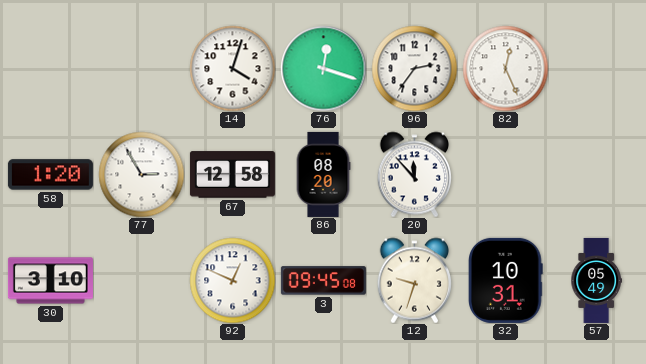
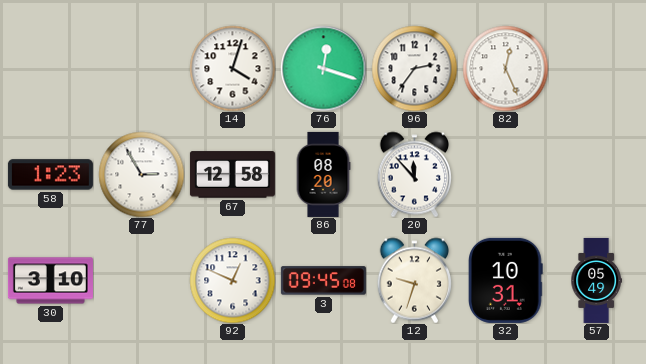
58: 1:20 -> 1:23
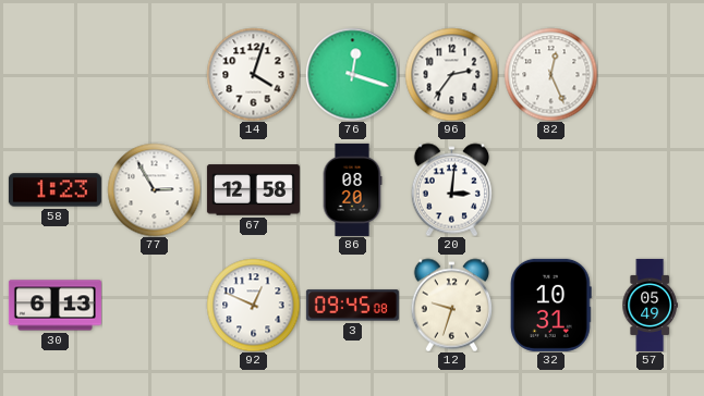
20: 11:53 -> 3:01
30: 3:10 -> 6:13
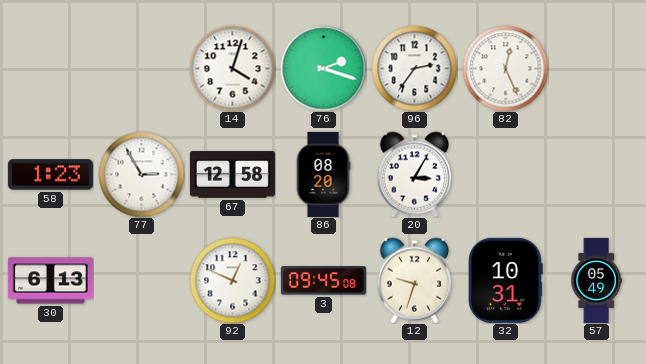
76: 12:18 -> 2:18
20: 3:01 -> 3:05
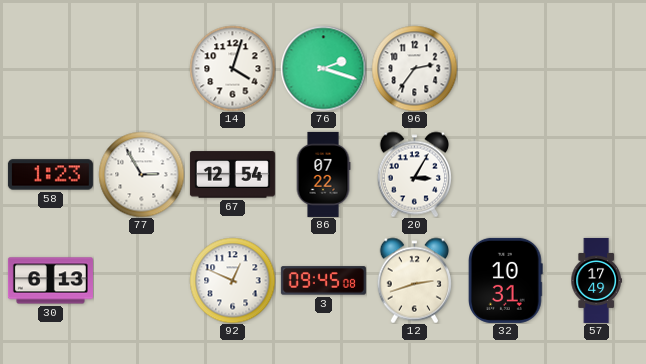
82: 12:26 -> none
67: 12:58 -> 12:54
86: 08:20 -> 07:22
12: 9:33 -> 2:42
57: 05:49 -> 17:49
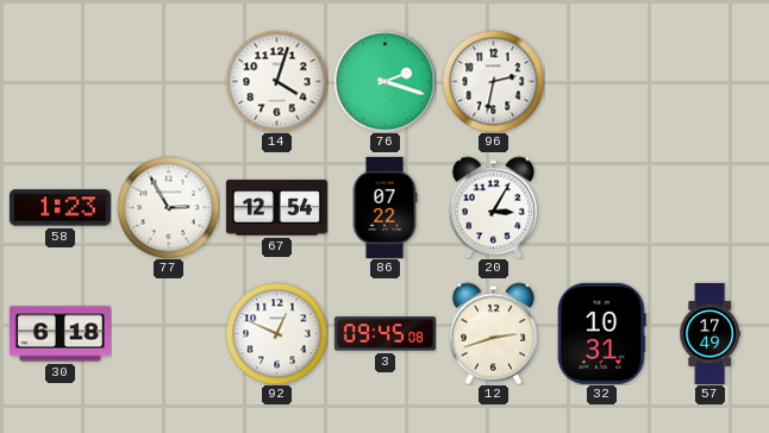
96: 2:36 -> 2:32
30: 6:13 -> 6:18
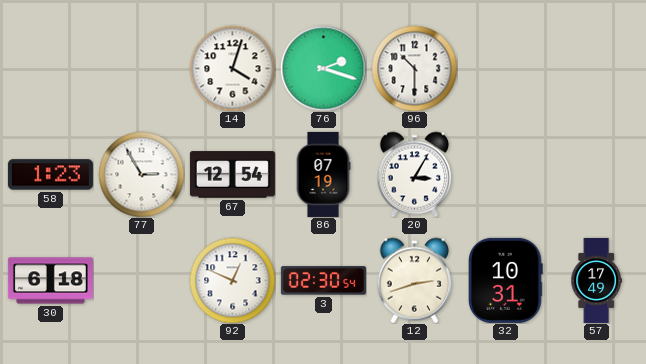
96: 2:32 -> 10:30
86: 07:22 -> 07:19
3: 09:45 -> 02:30
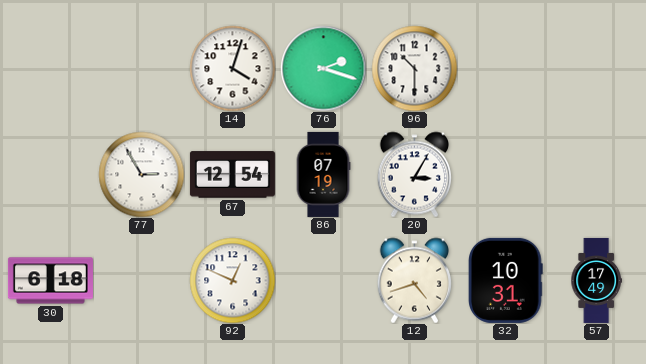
58: 1:23 -> none
3: 02:30 -> none
12: 2:42 -> 4:42
